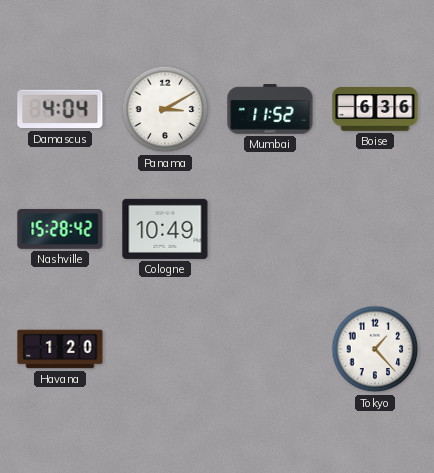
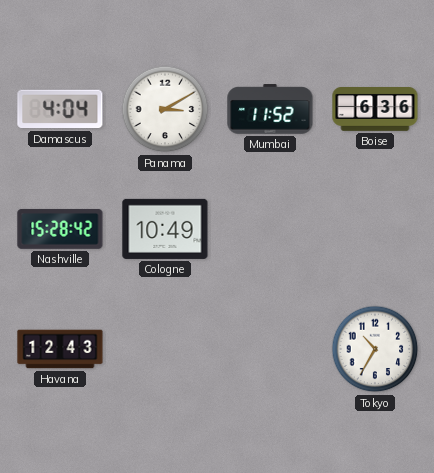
Havana: 1:20 -> 12:43
Tokyo: 1:23 -> 10:35
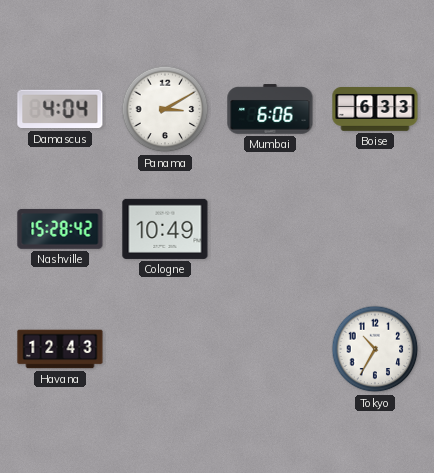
Mumbai: 11:52 -> 6:06
Boise: 6:36 -> 6:33
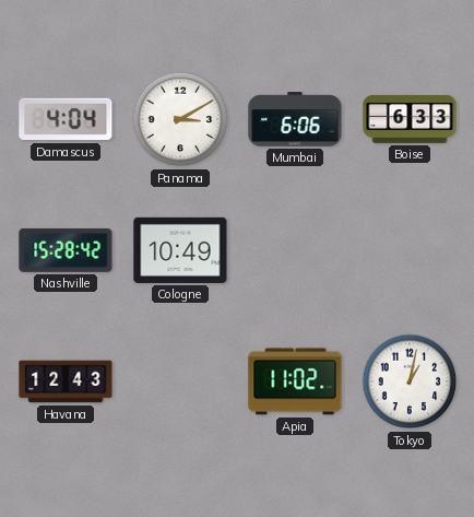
Apia: none -> 11:02
Tokyo: 10:35 -> 1:02
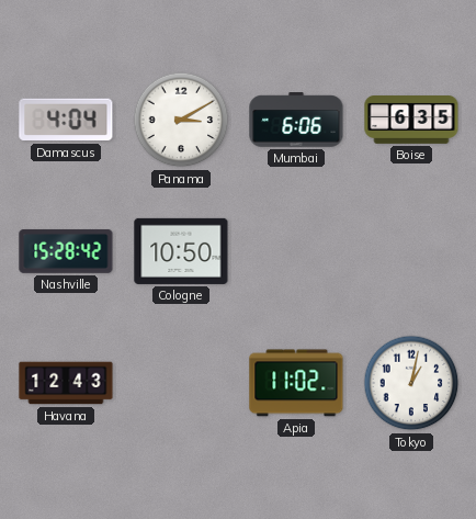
Boise: 6:33 -> 6:35
Cologne: 10:49 -> 10:50
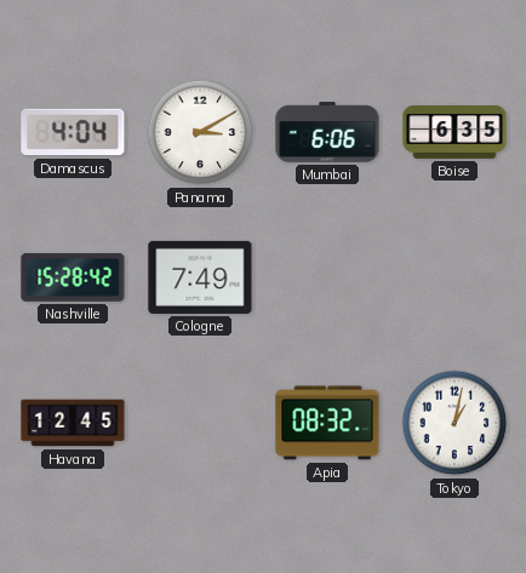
Cologne: 10:50 -> 7:49
Havana: 12:43 -> 12:45
Apia: 11:02 -> 08:32
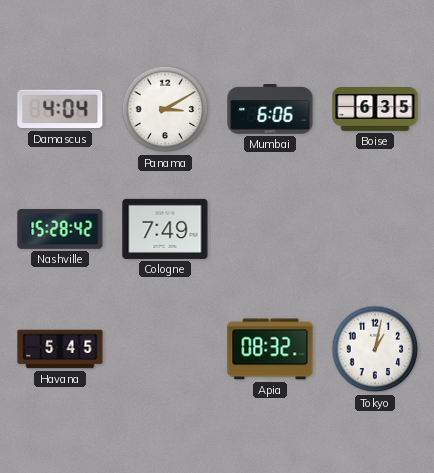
Havana: 12:45 -> 5:45
